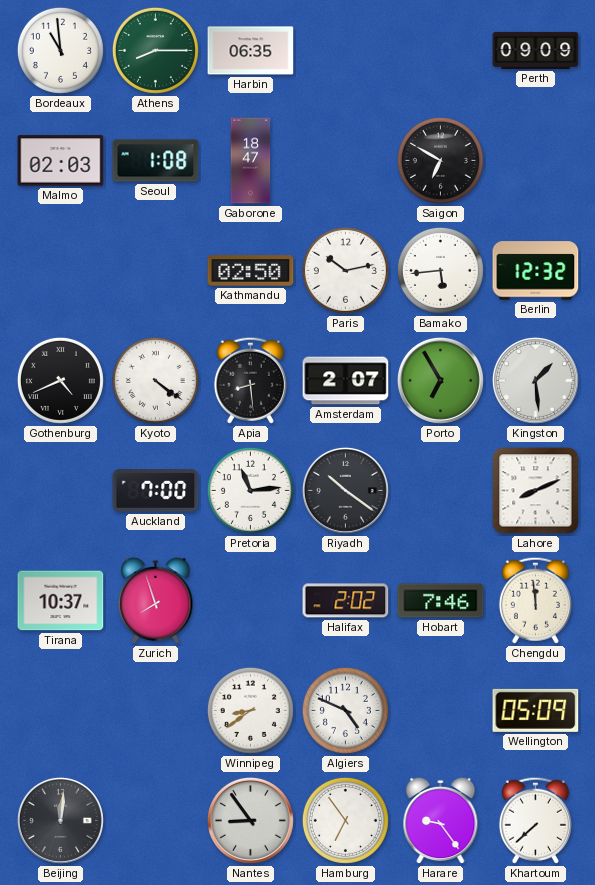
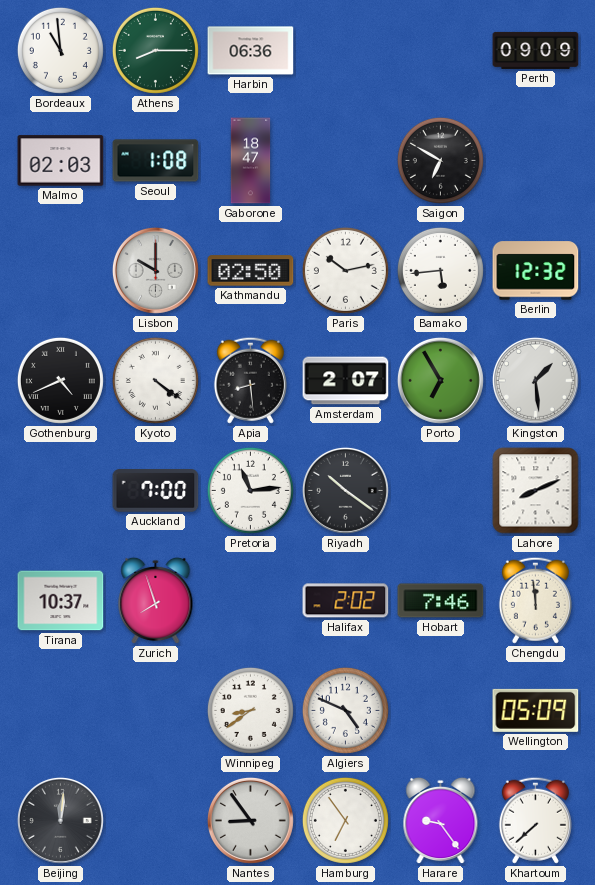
Harbin: 06:35 -> 06:36
Lisbon: none -> 10:00
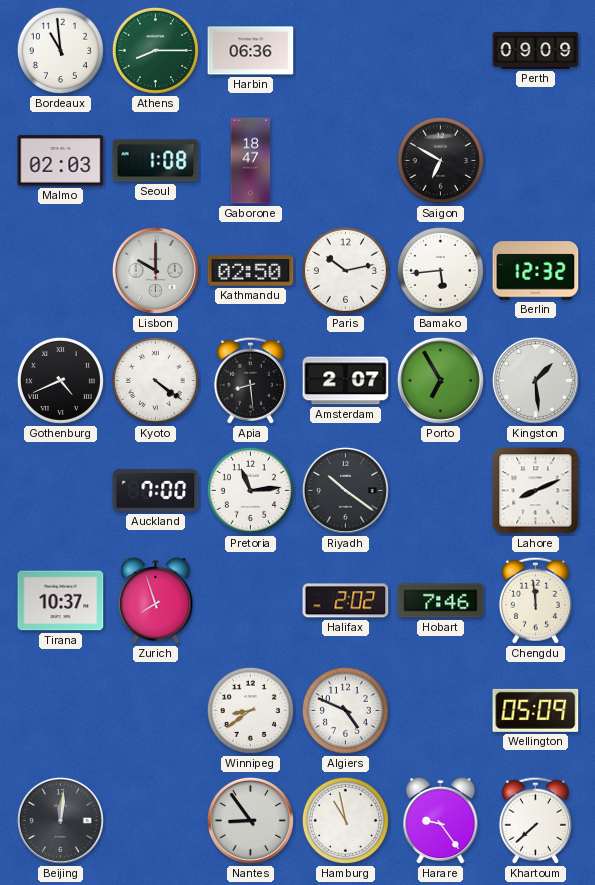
Hamburg: 6:54 -> 10:58
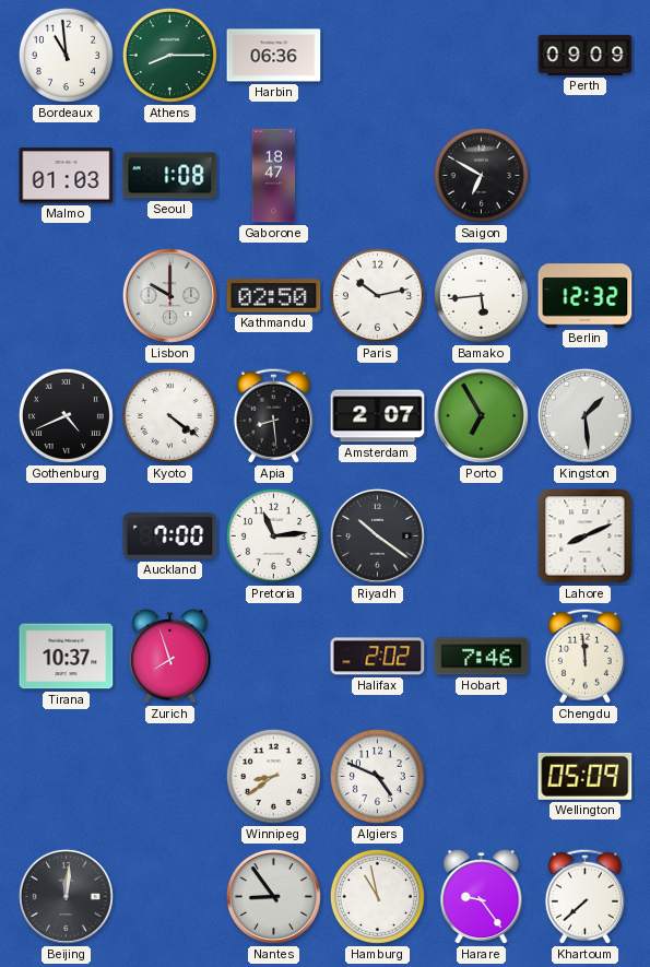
Malmo: 02:03 -> 01:03
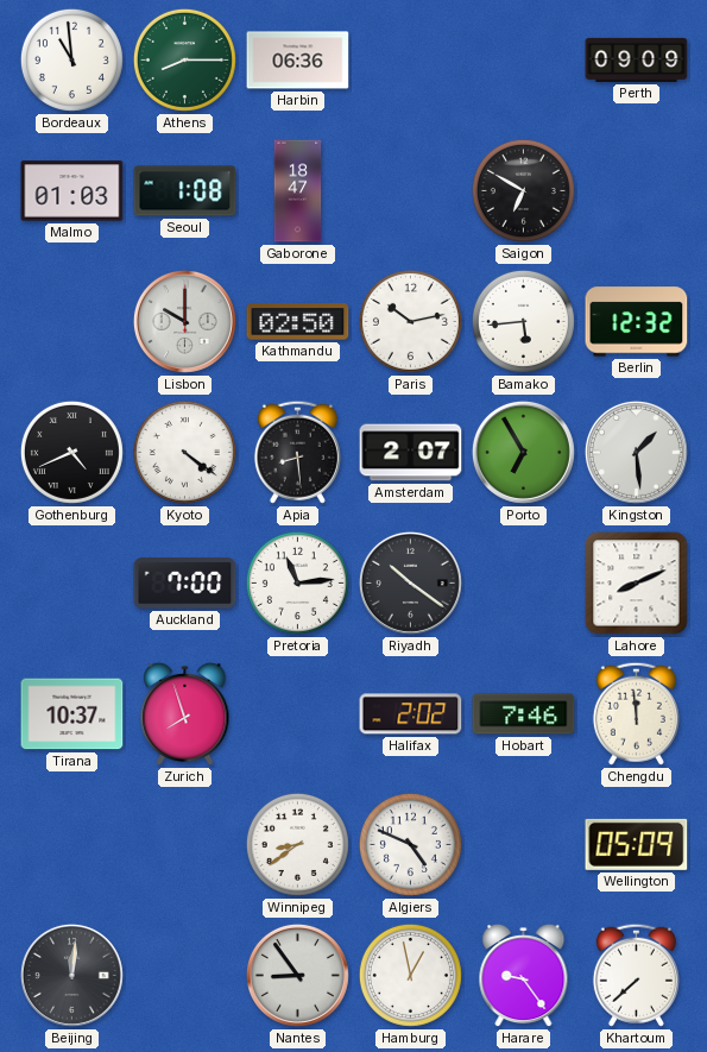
Hamburg: 10:58 -> 12:58
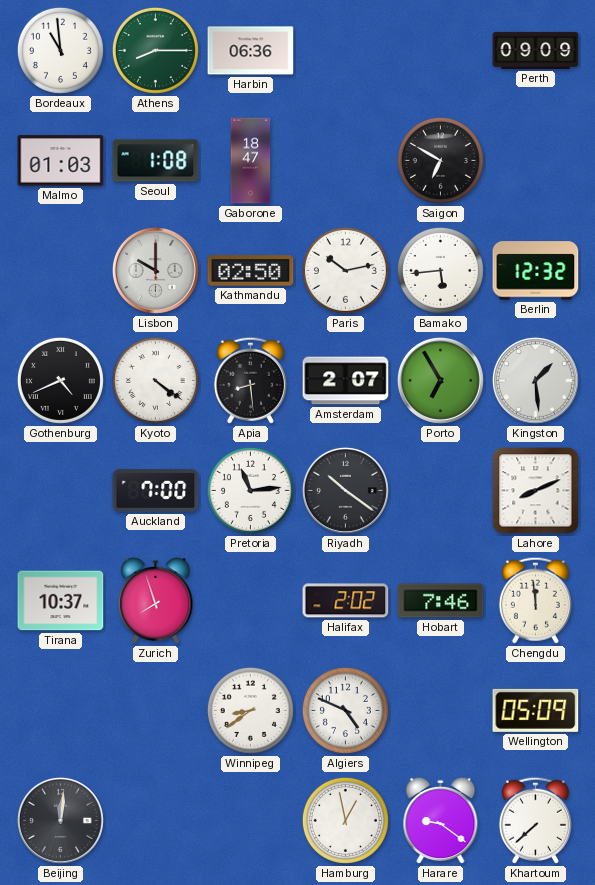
Nantes: 8:54 -> none
Harare: 9:24 -> 9:21
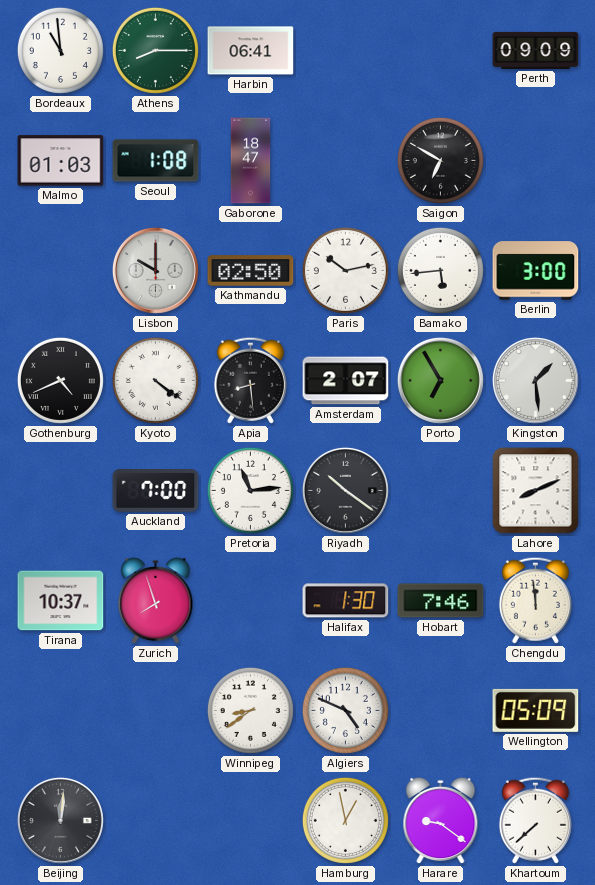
Harbin: 06:36 -> 06:41
Berlin: 12:32 -> 3:00
Halifax: 2:02 -> 1:30
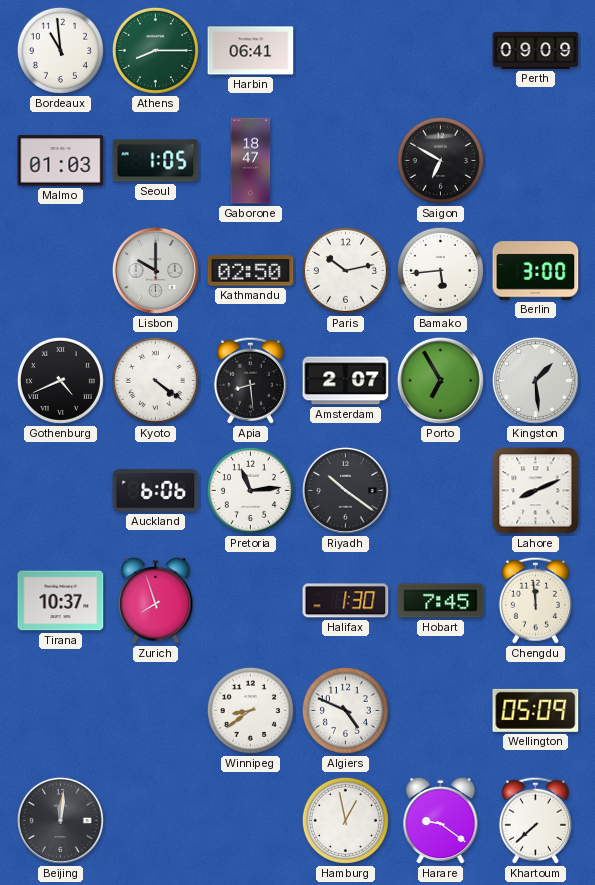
Seoul: 1:08 -> 1:05
Auckland: 7:00 -> 6:06
Hobart: 7:46 -> 7:45
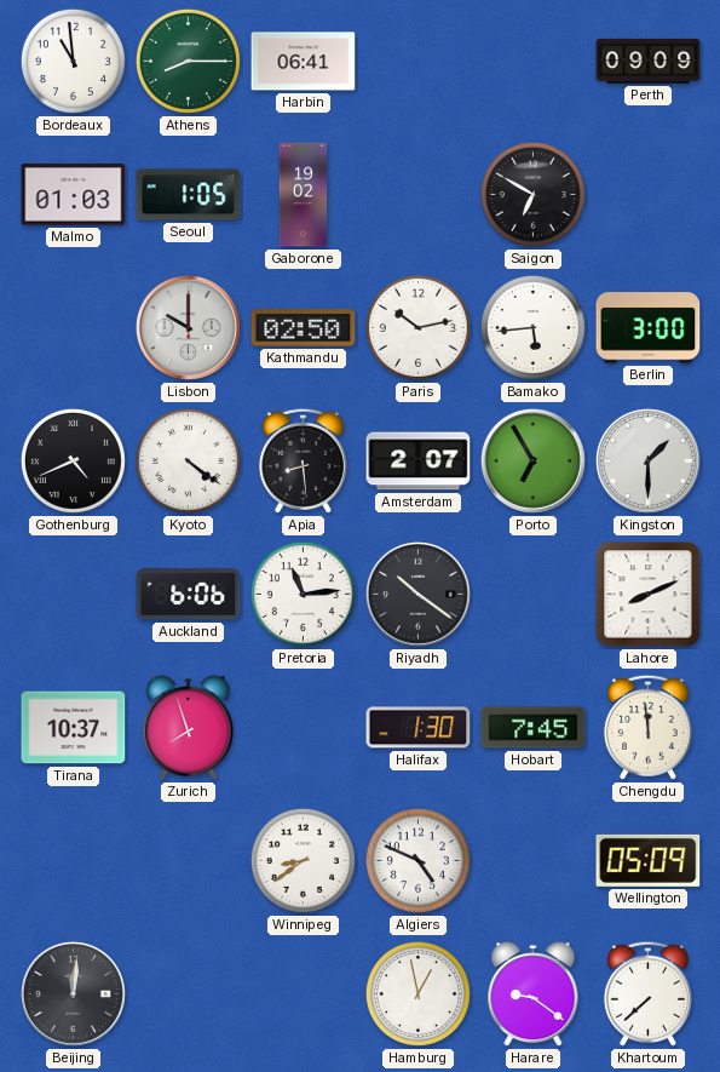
Gaborone: 18:47 -> 19:02
Kingston: 1:29 -> 1:30
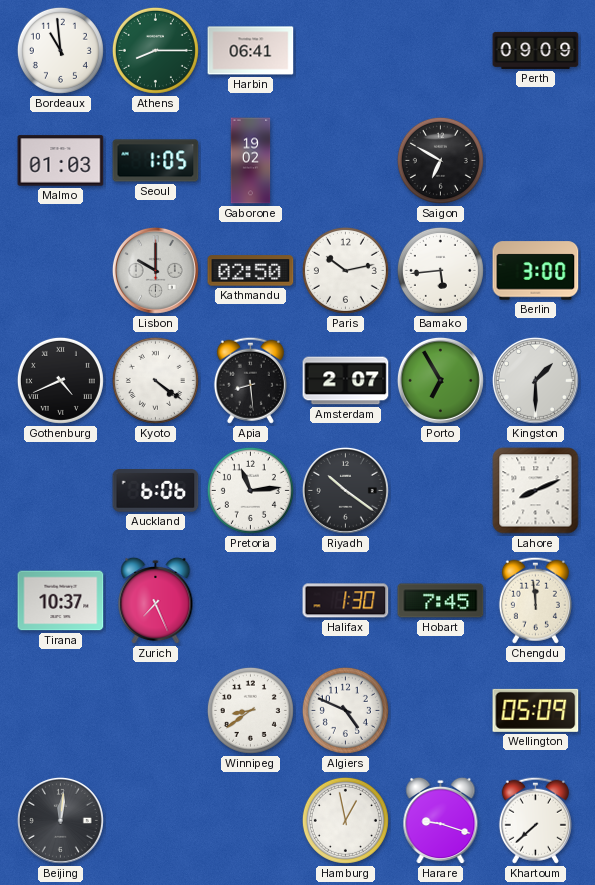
Zurich: 7:57 -> 7:26
Harare: 9:21 -> 9:18
